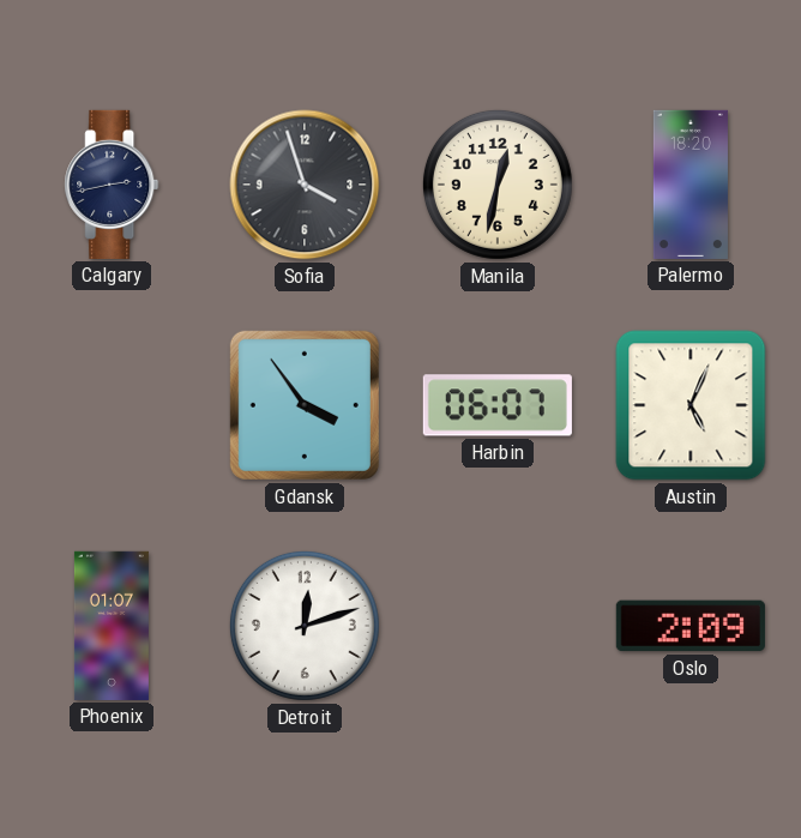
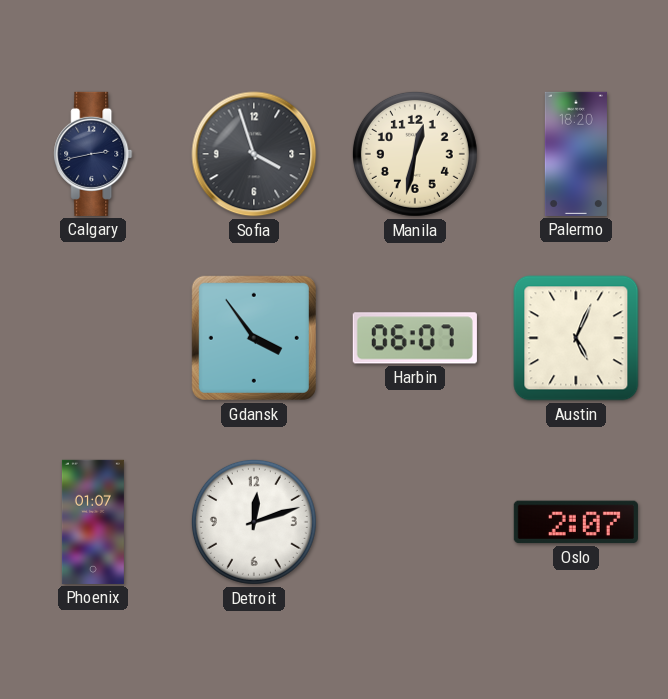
Oslo: 2:09 -> 2:07
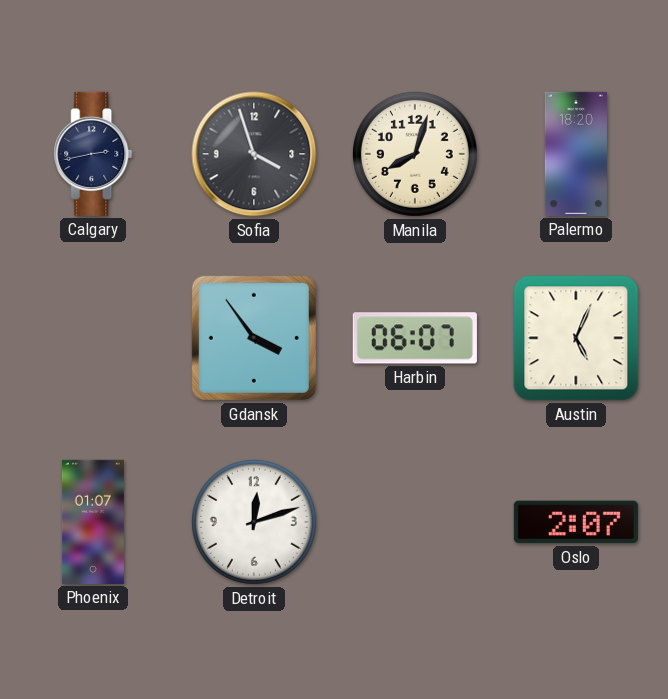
Manila: 12:32 -> 8:03
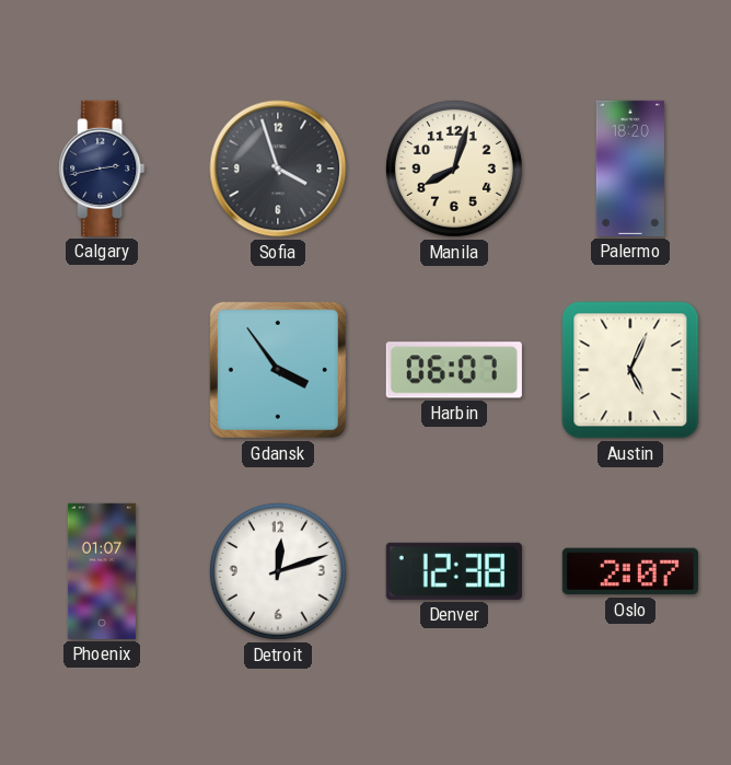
Denver: none -> 12:38
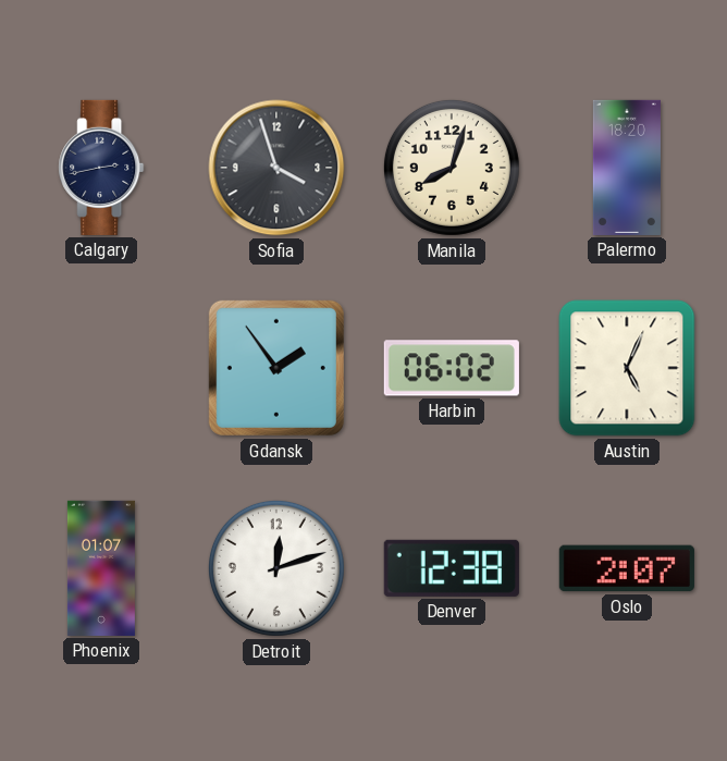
Gdansk: 3:54 -> 1:54
Harbin: 06:07 -> 06:02
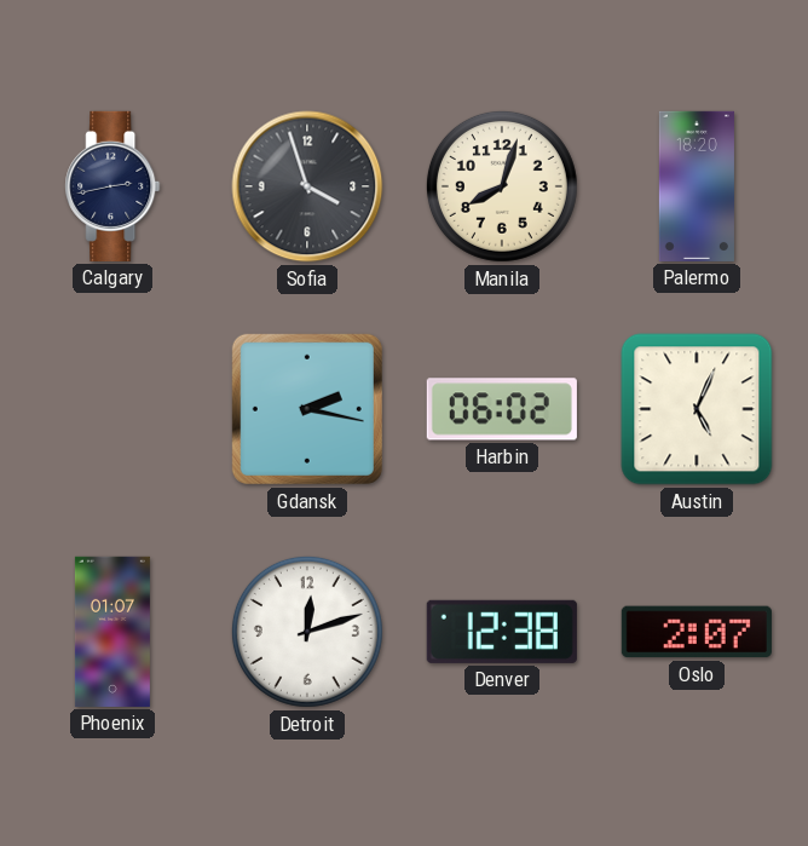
Gdansk: 1:54 -> 2:17
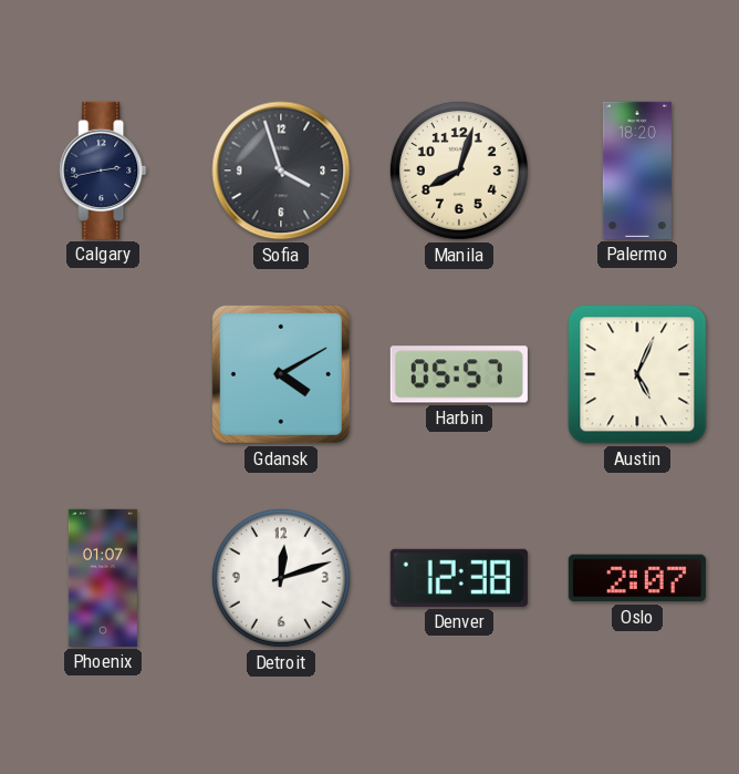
Gdansk: 2:17 -> 4:10
Harbin: 06:02 -> 05:57
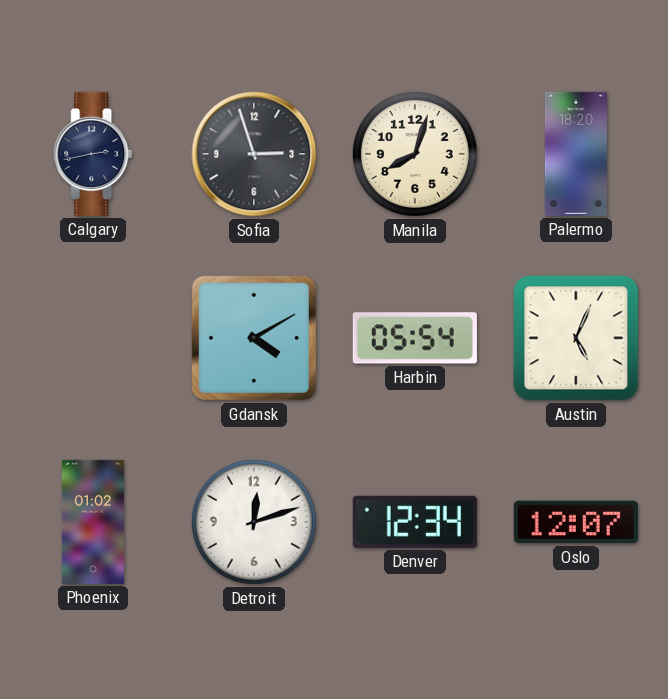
Sofia: 3:57 -> 2:57
Harbin: 05:57 -> 05:54
Phoenix: 01:07 -> 01:02
Denver: 12:38 -> 12:34
Oslo: 2:07 -> 12:07
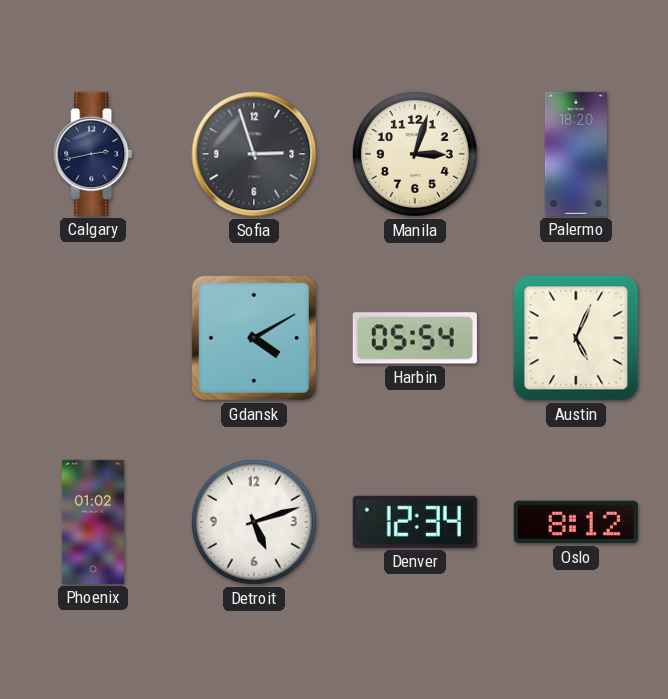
Manila: 8:03 -> 3:03
Detroit: 12:12 -> 5:12
Oslo: 12:07 -> 8:12
